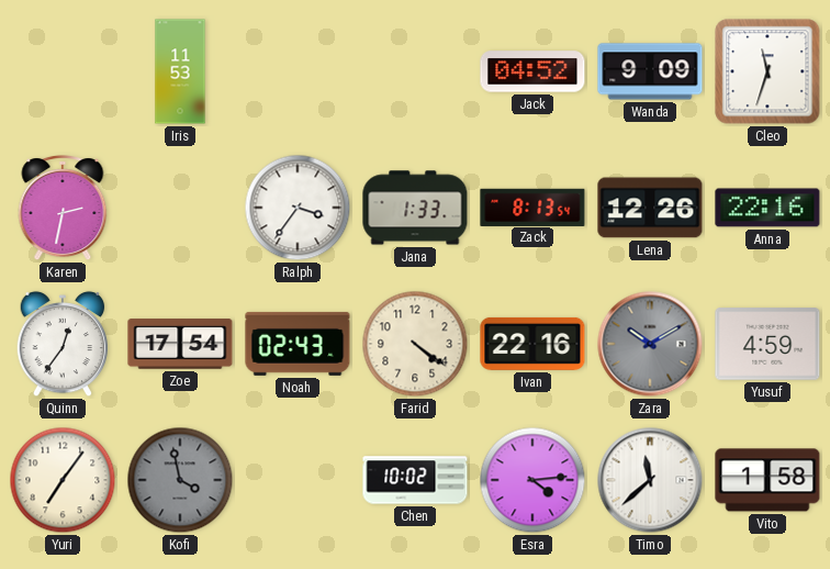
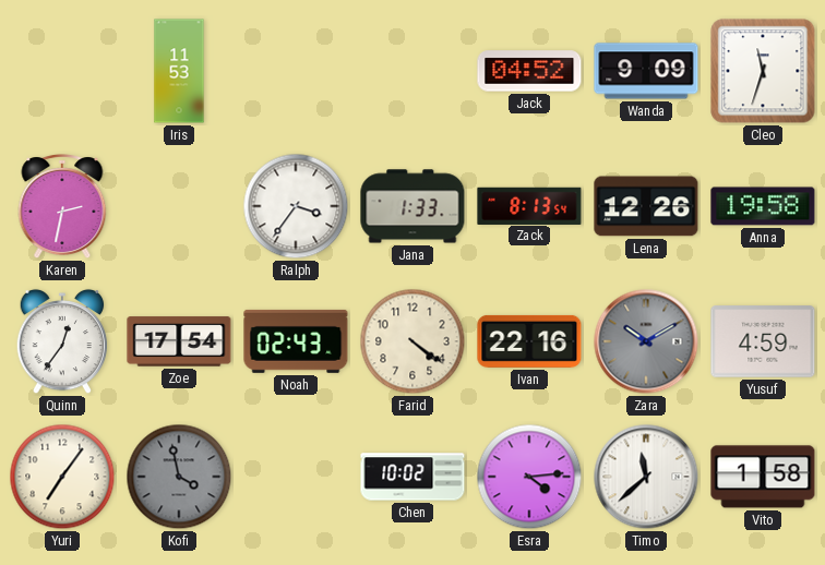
Anna: 22:16 -> 19:58
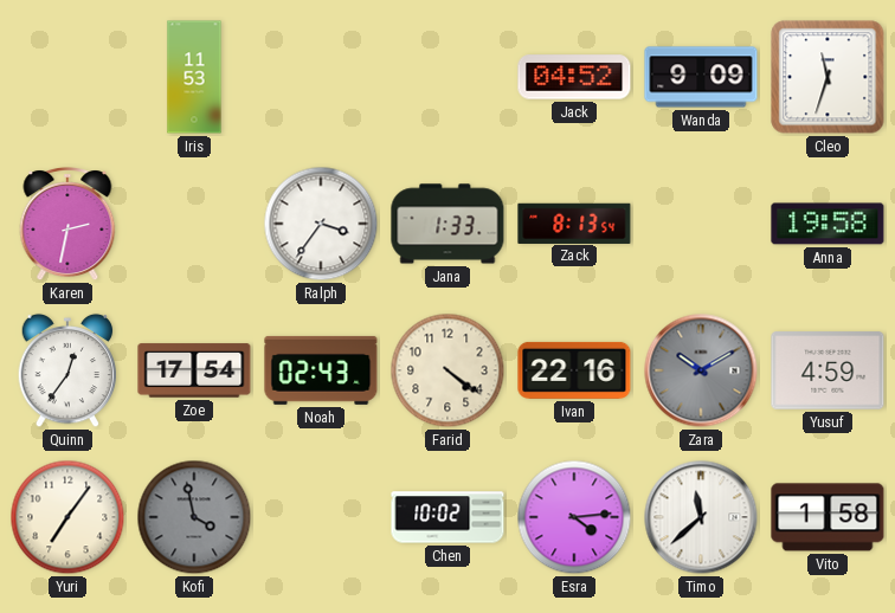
Lena: 12:26 -> none
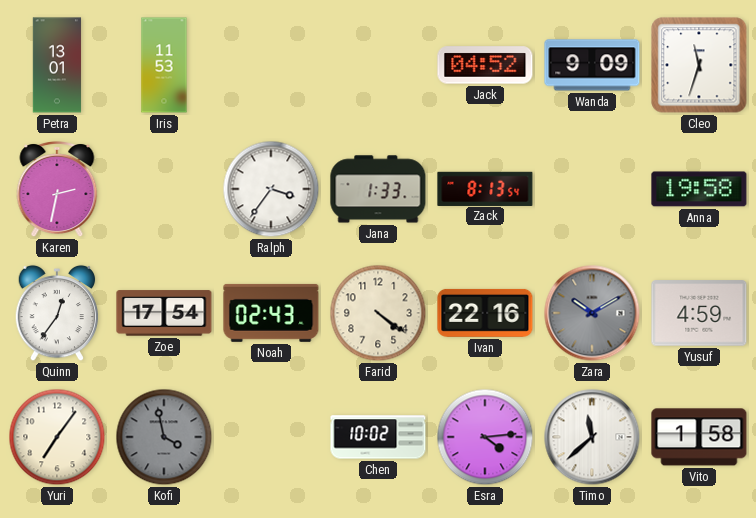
Petra: none -> 13:01
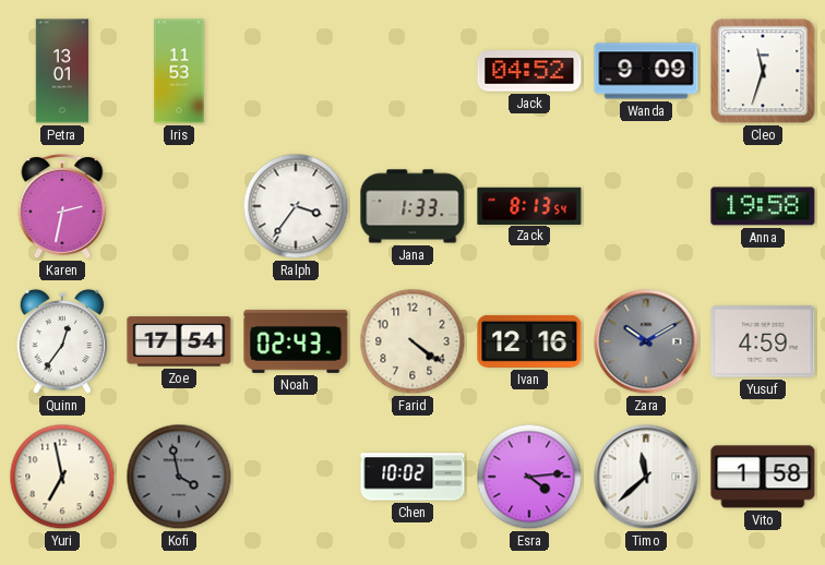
Ivan: 22:16 -> 12:16
Yuri: 7:06 -> 6:58
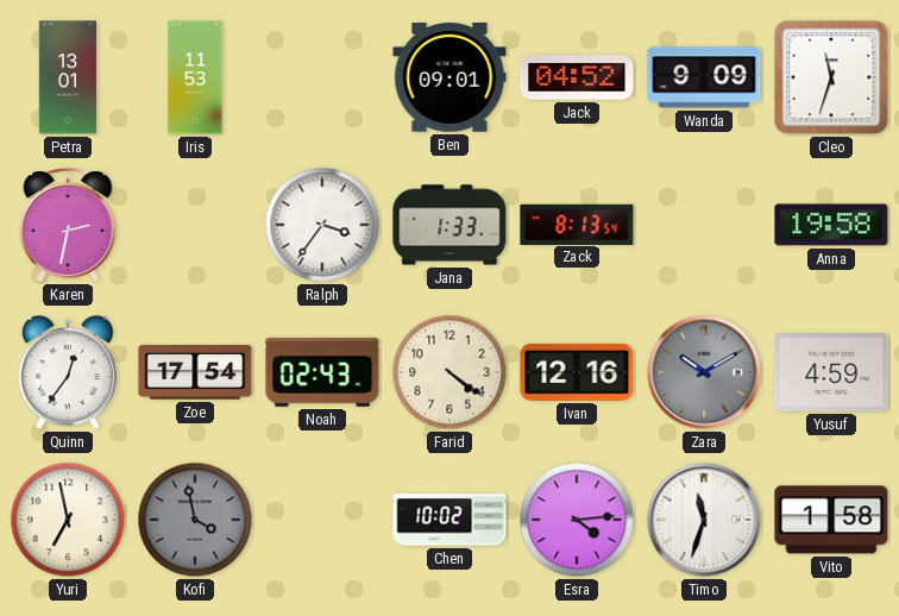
Ben: none -> 09:01
Timo: 11:38 -> 11:33
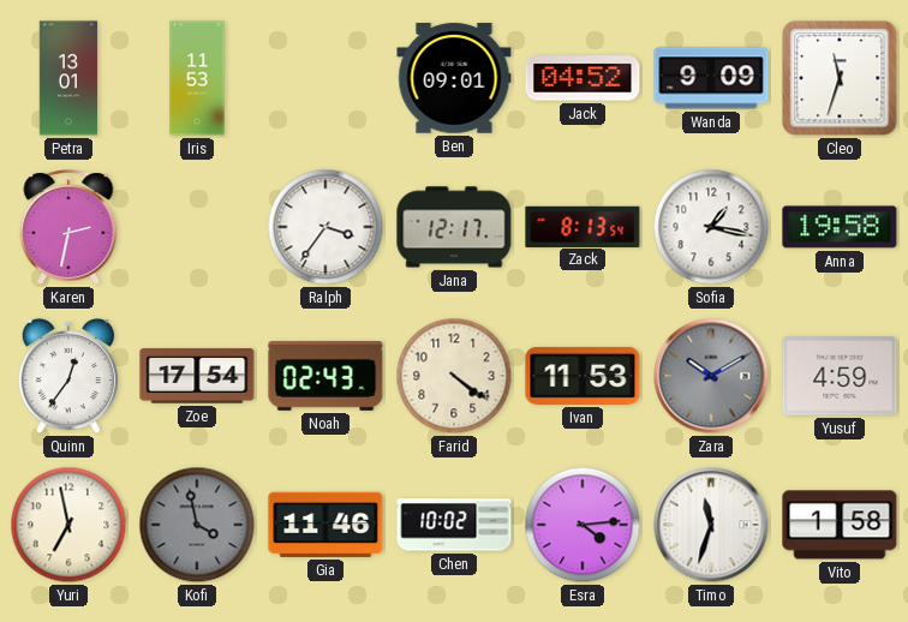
Jana: 1:33 -> 12:17
Sofia: none -> 1:17
Ivan: 12:16 -> 11:53
Gia: none -> 11:46
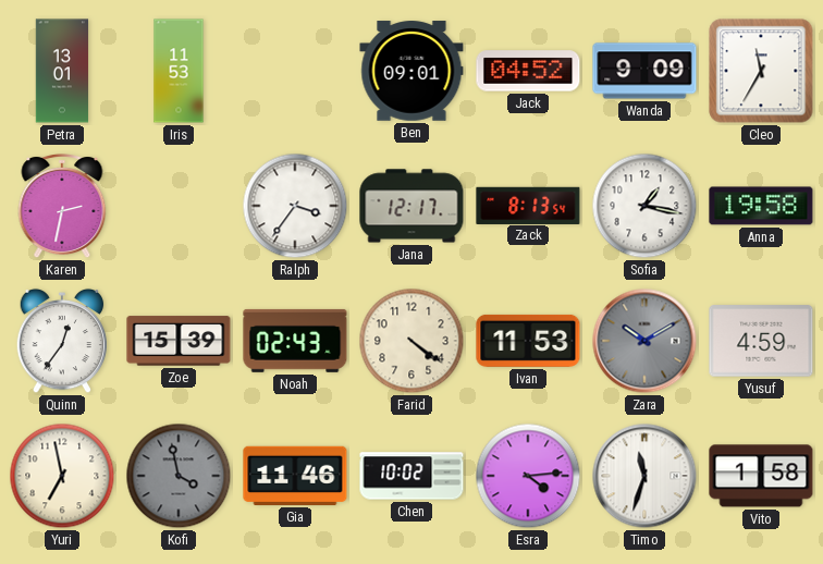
Cleo: 11:33 -> 11:35
Zoe: 17:54 -> 15:39
